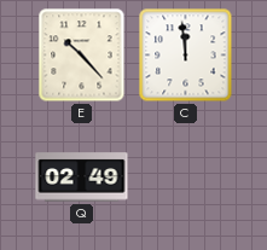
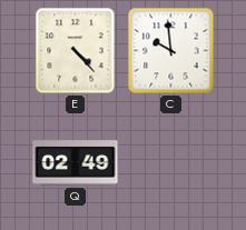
E: 10:23 -> 4:23
C: 11:59 -> 9:59
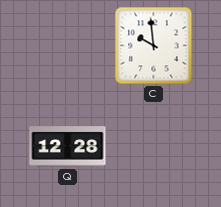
E: 4:23 -> none
Q: 02:49 -> 12:28
